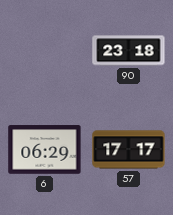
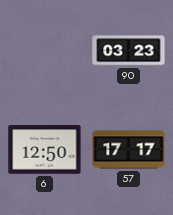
90: 23:18 -> 03:23
6: 06:29 -> 12:50
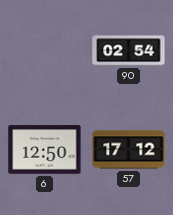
90: 03:23 -> 02:54
57: 17:17 -> 17:12
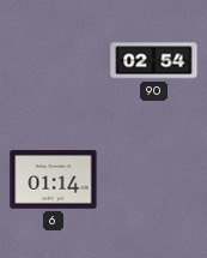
6: 12:50 -> 01:14
57: 17:12 -> none
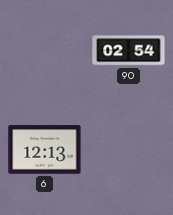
6: 01:14 -> 12:13
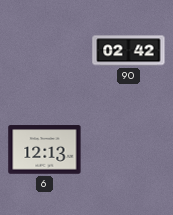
90: 02:54 -> 02:42
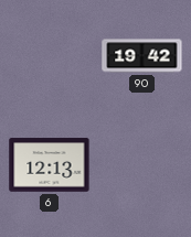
90: 02:42 -> 19:42
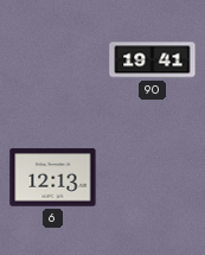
90: 19:42 -> 19:41
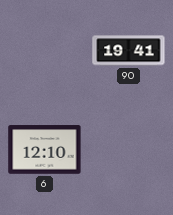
6: 12:13 -> 12:10
